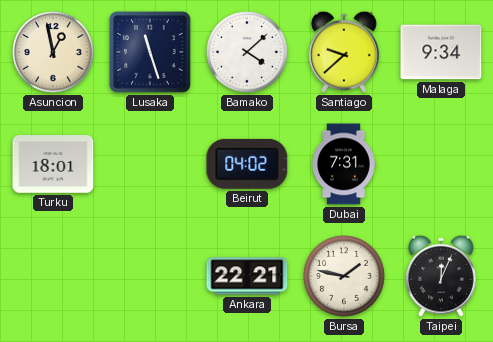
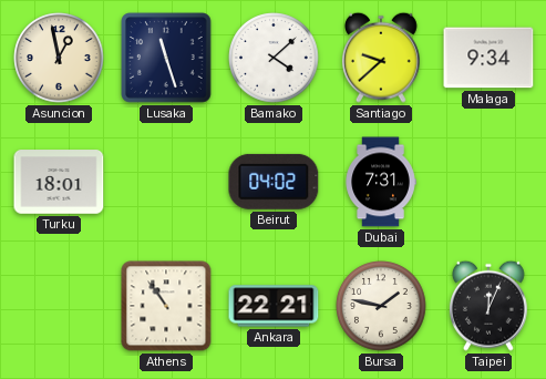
Athens: none -> 10:54
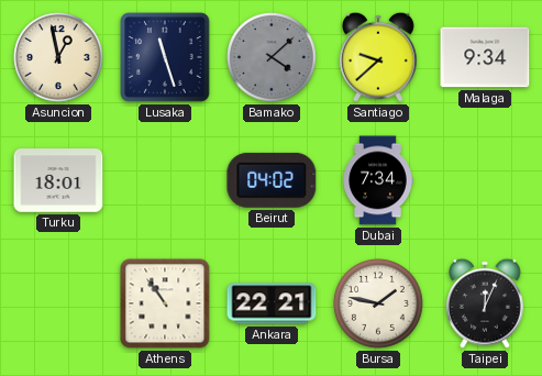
Bamako dial: white -> grey
Dubai: 7:31 -> 7:34
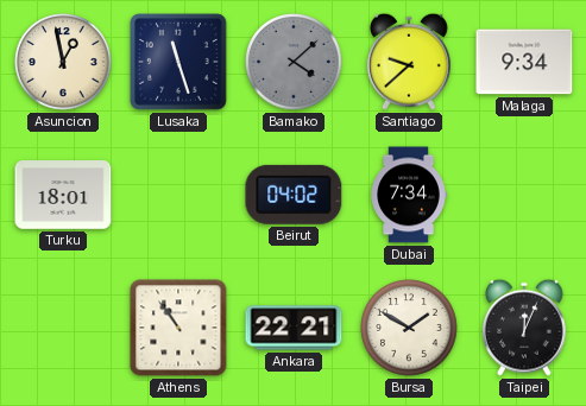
Bursa: 1:47 -> 1:50
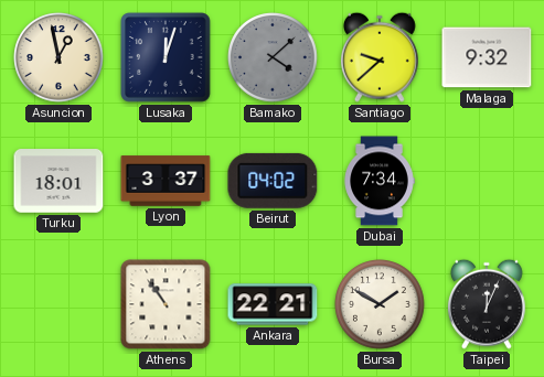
Lusaka: 11:27 -> 12:03
Malaga: 9:34 -> 9:32
Lyon: none -> 3:37
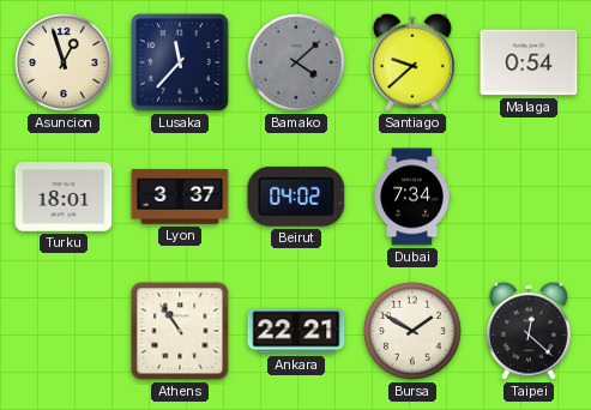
Asuncion: 12:58 -> 12:57
Lusaka: 12:03 -> 11:37
Malaga: 9:32 -> 0:54
Taipei: 12:04 -> 12:22
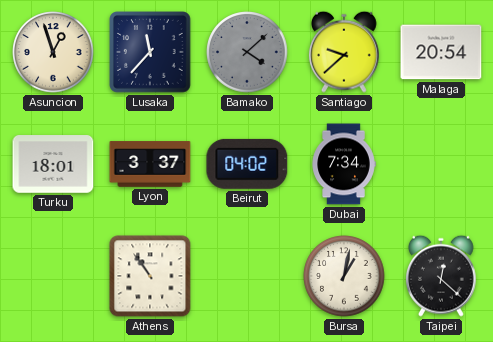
Malaga: 0:54 -> 20:54
Ankara: 22:21 -> none
Bursa: 1:50 -> 1:02
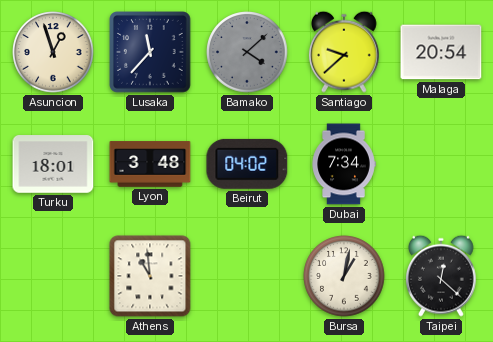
Lyon: 3:37 -> 3:48
Athens: 10:54 -> 10:59
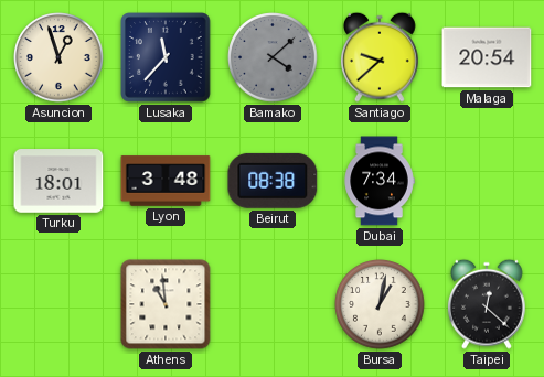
Beirut: 04:02 -> 08:38
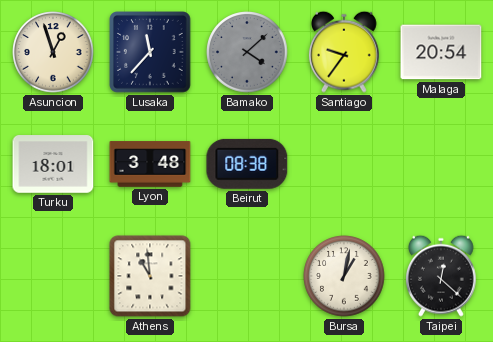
Santiago: 9:38 -> 9:36
Dubai: 7:34 -> none
